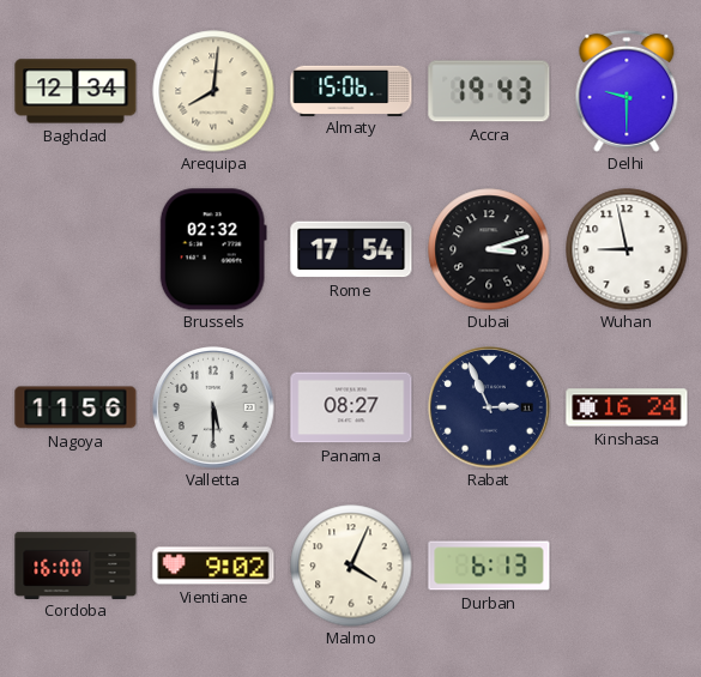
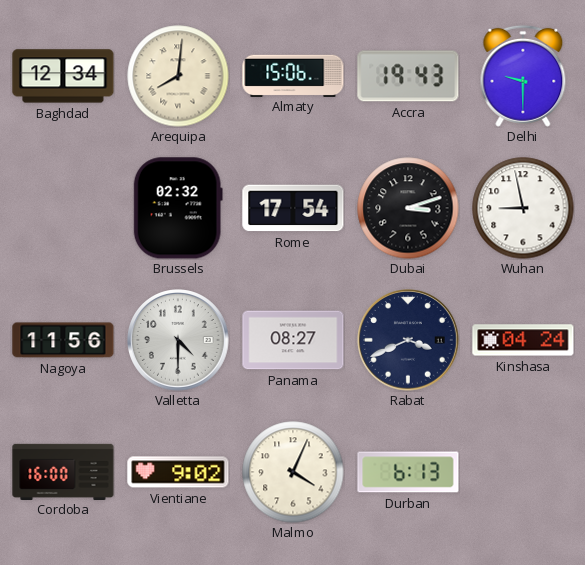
Valletta: 5:30 -> 4:30
Rabat: 2:56 -> 3:41
Kinshasa: 16:24 -> 04:24
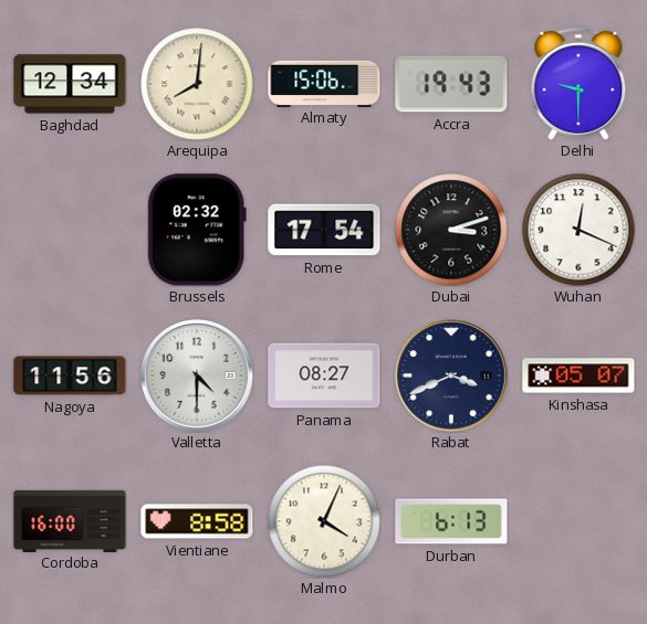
Wuhan: 8:58 -> 12:19
Kinshasa: 04:24 -> 05:07
Vientiane: 9:02 -> 8:58
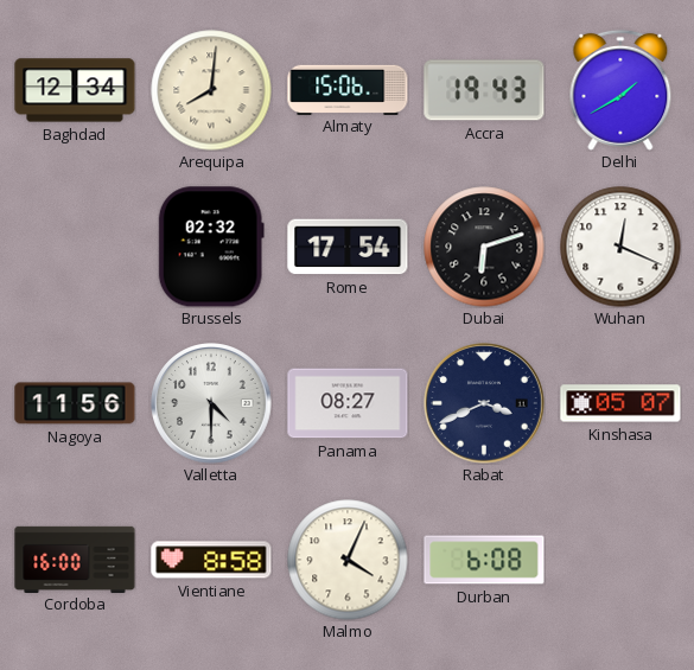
Delhi: 9:30 -> 1:40
Dubai: 3:12 -> 6:12
Durban: 6:13 -> 6:08
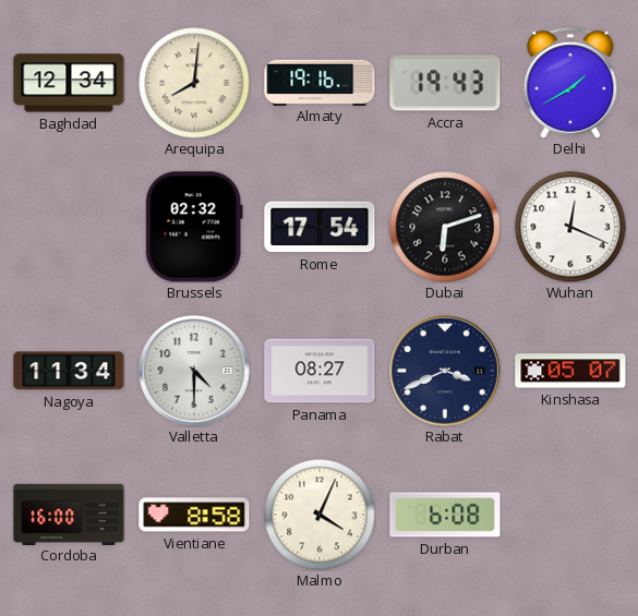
Almaty: 15:06 -> 19:16
Nagoya: 11:56 -> 11:34
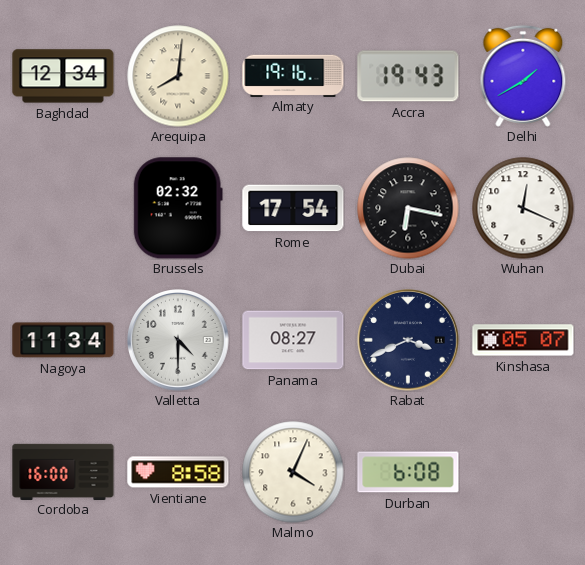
Dubai: 6:12 -> 6:17
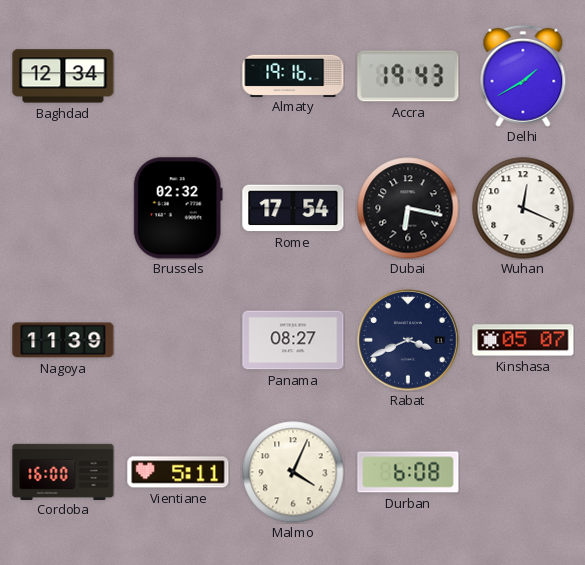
Arequipa: 8:01 -> none
Nagoya: 11:34 -> 11:39
Valletta: 4:30 -> none
Vientiane: 8:58 -> 5:11
